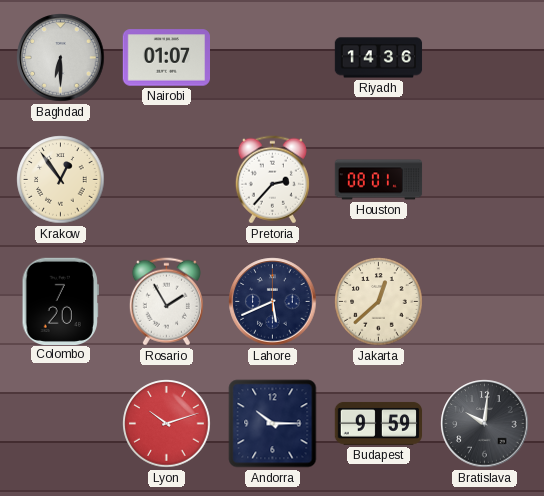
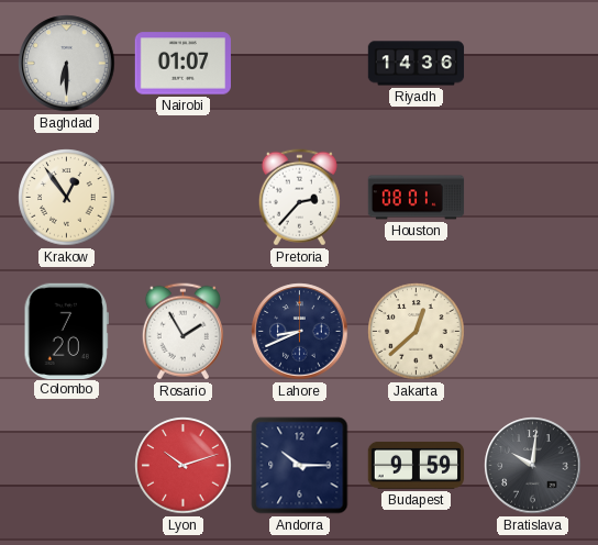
Lahore: 5:41 -> 8:41
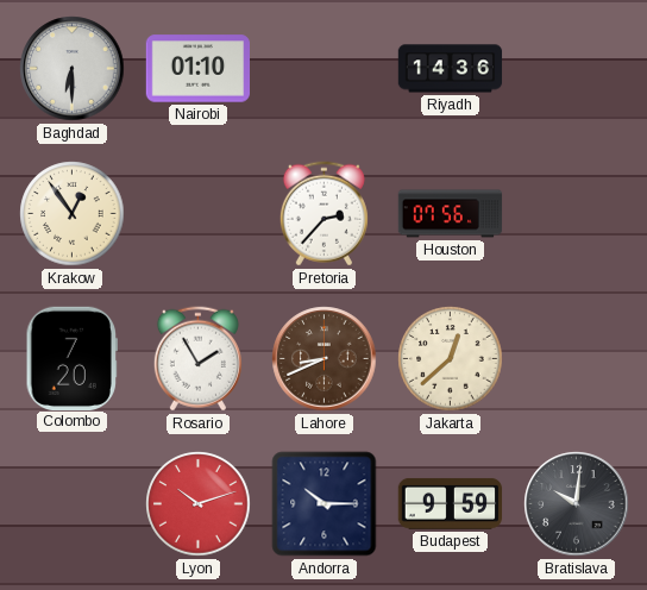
Nairobi: 01:07 -> 01:10
Houston: 08:01 -> 07:56
Lahore dial: navy -> brown
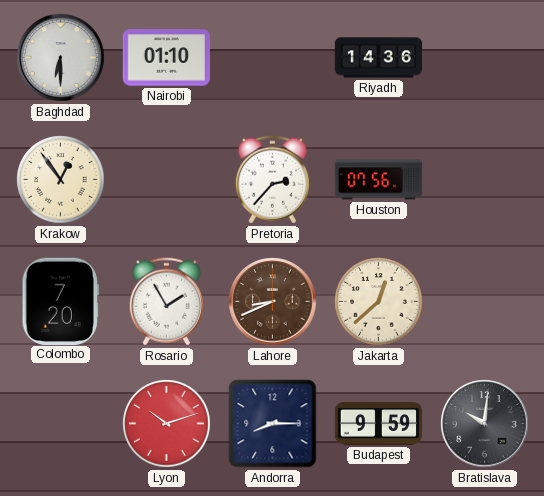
Andorra: 10:15 -> 8:15
